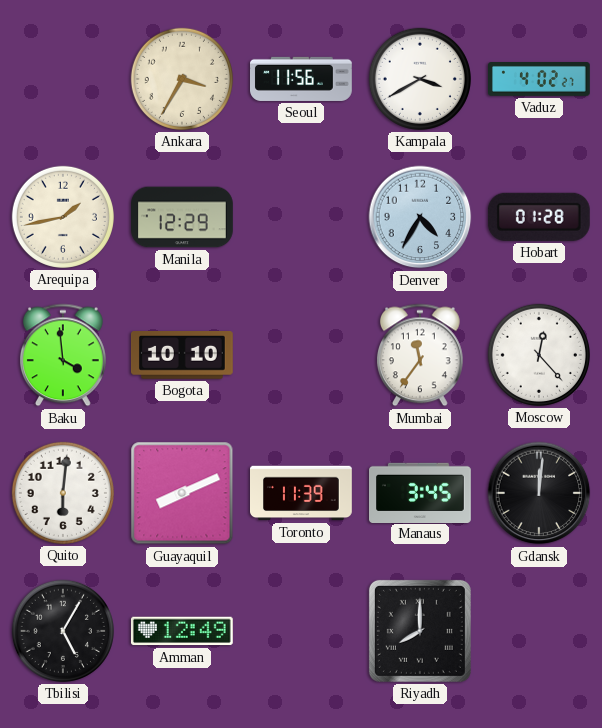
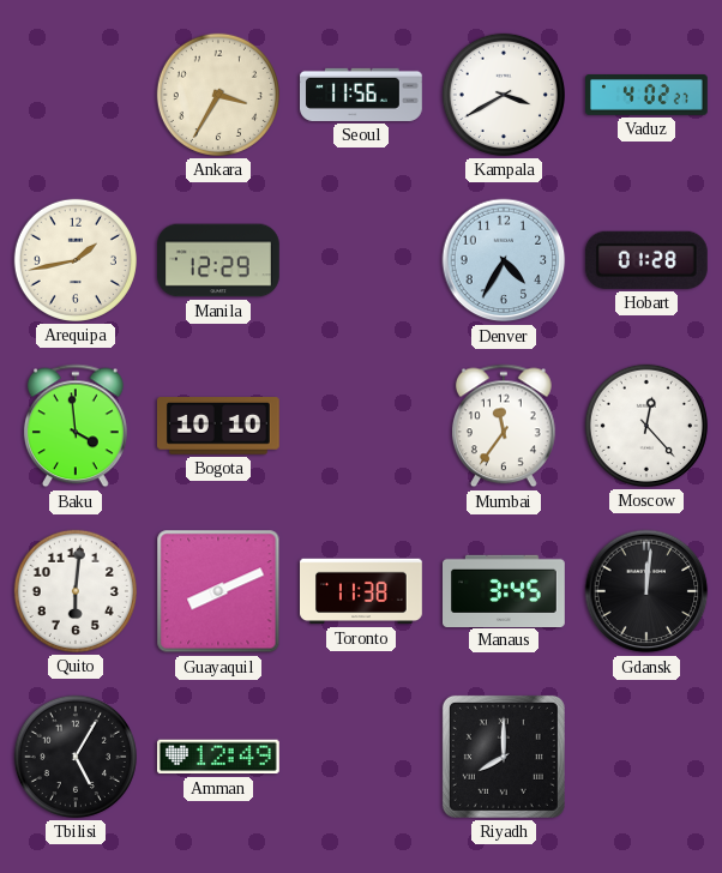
Toronto: 11:39 -> 11:38
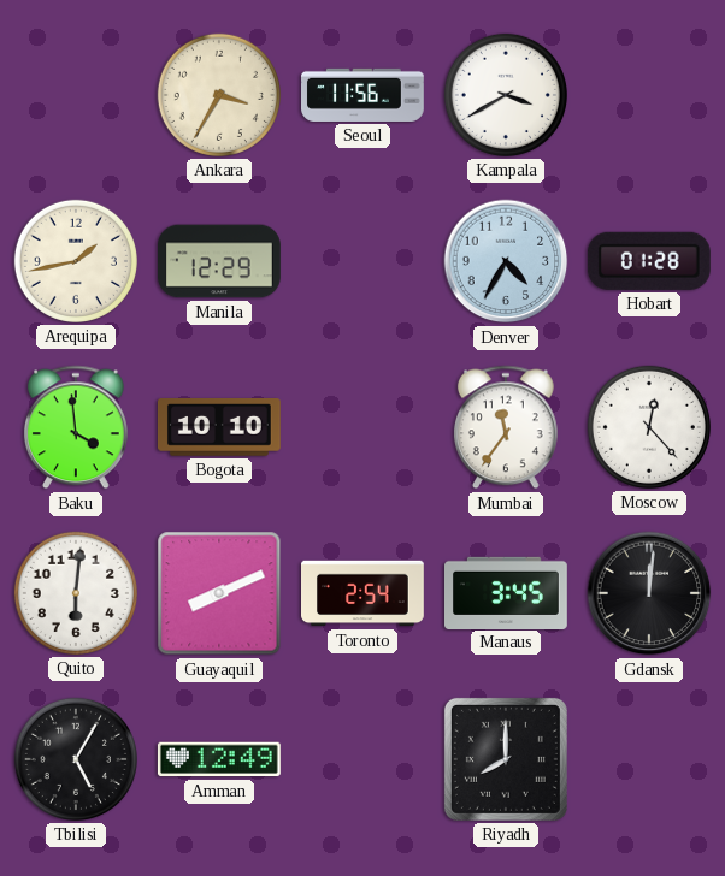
Vaduz: 4:02 -> none
Toronto: 11:38 -> 2:54
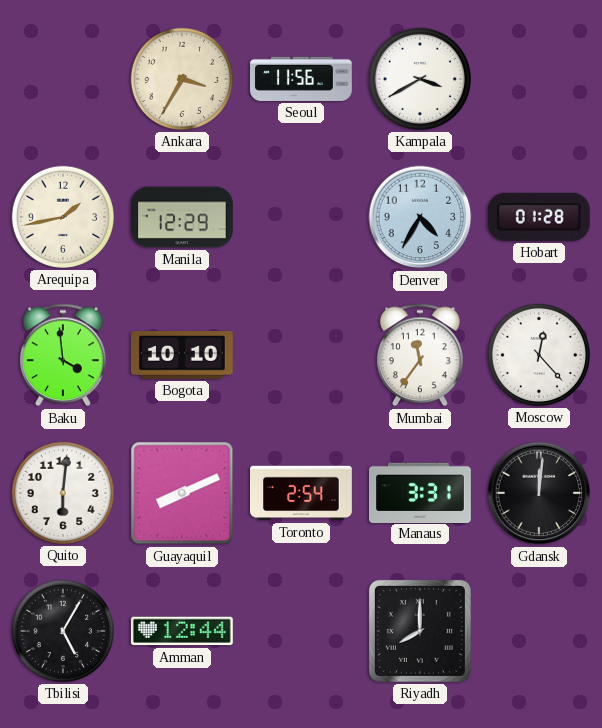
Manaus: 3:45 -> 3:31
Amman: 12:49 -> 12:44
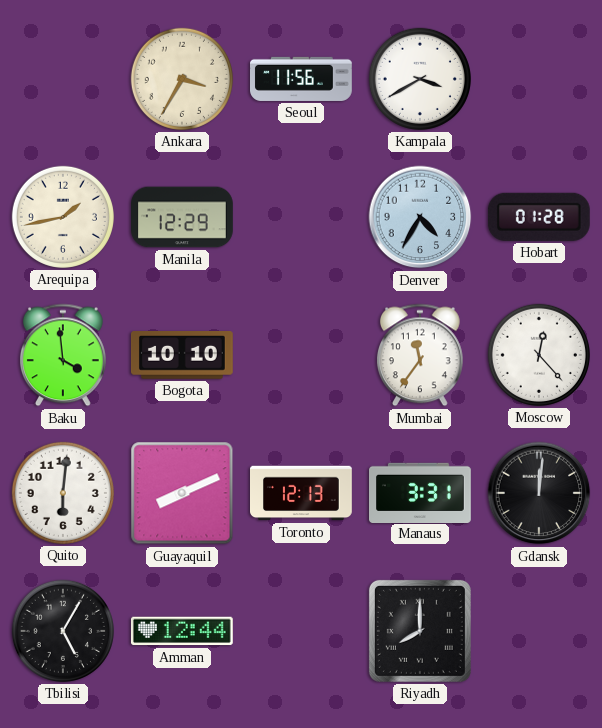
Toronto: 2:54 -> 12:13
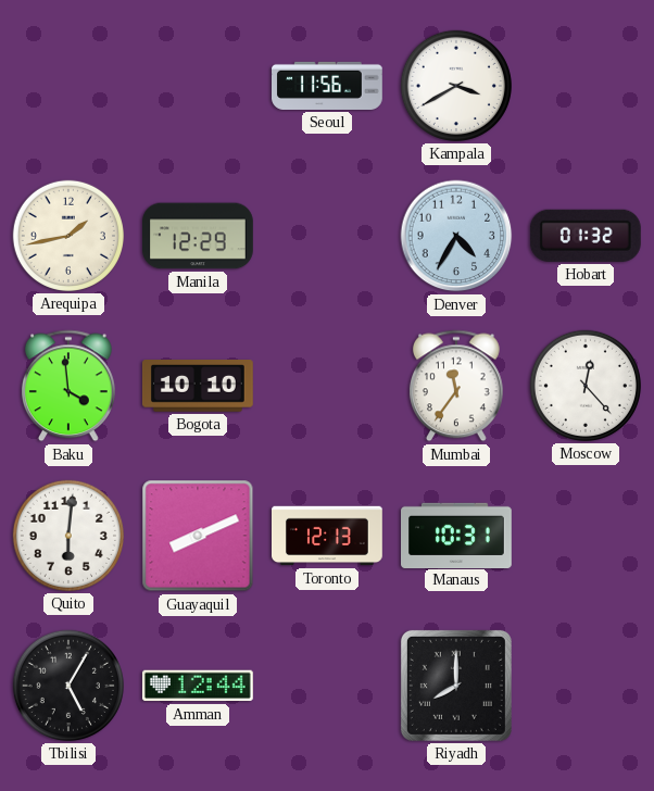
Ankara: 3:35 -> none
Hobart: 01:28 -> 01:32
Manaus: 3:31 -> 10:31
Gdansk: 12:01 -> none
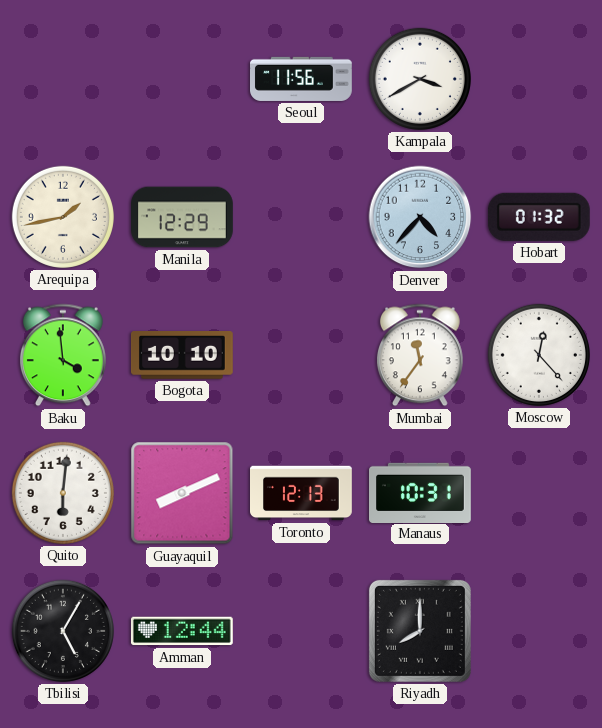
Denver: 4:35 -> 4:37
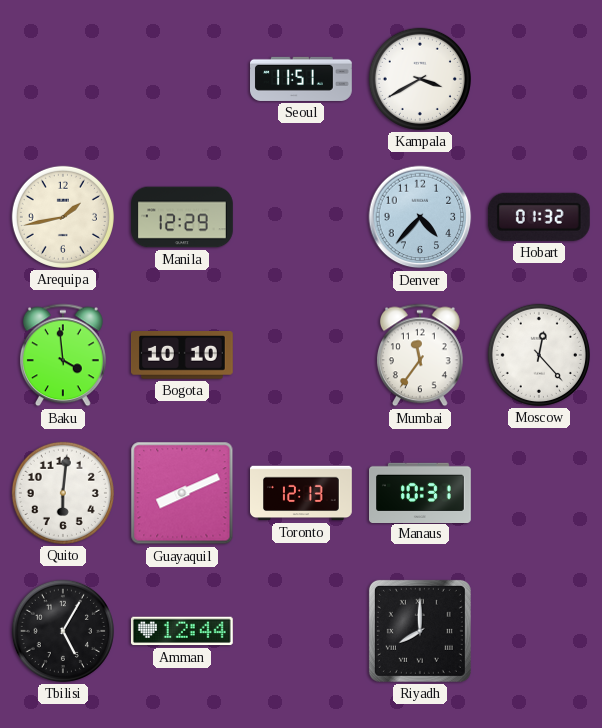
Seoul: 11:56 -> 11:51
